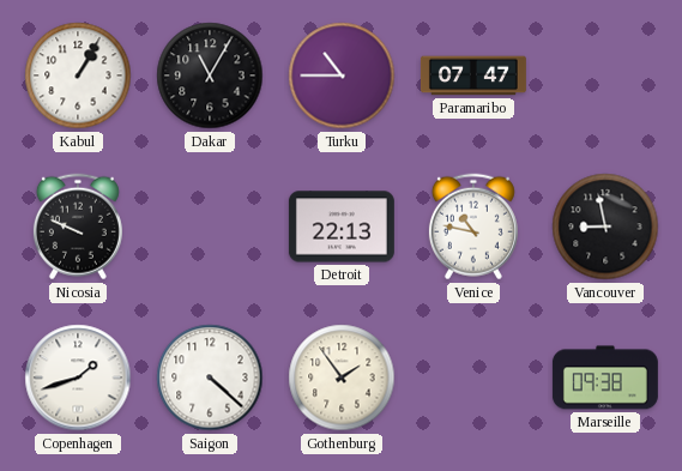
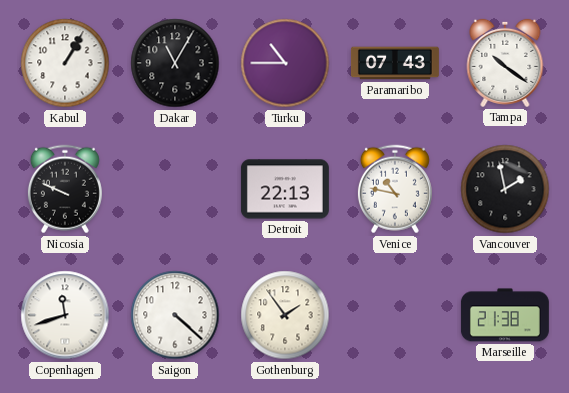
Paramaribo: 07:47 -> 07:43
Tampa: none -> 10:21
Vancouver: 8:58 -> 1:58
Copenhagen: 1:42 -> 11:42
Marseille: 09:38 -> 21:38
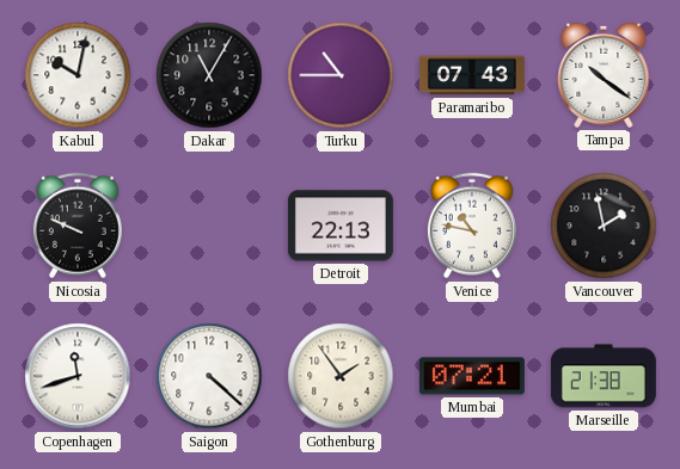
Kabul: 1:05 -> 10:02
Mumbai: none -> 07:21
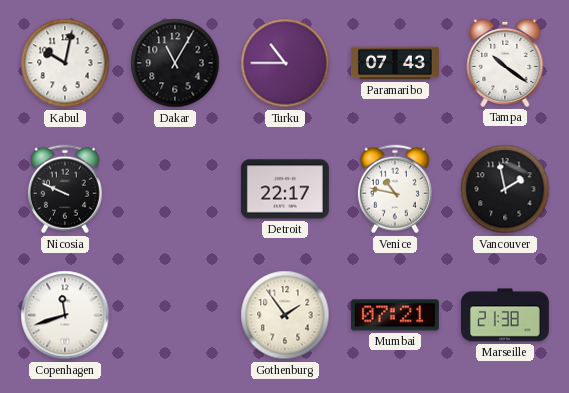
Detroit: 22:13 -> 22:17
Saigon: 4:22 -> none
